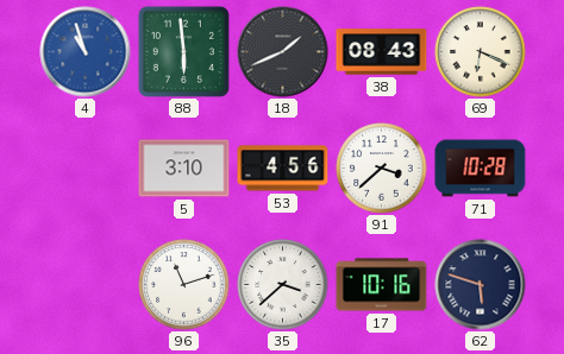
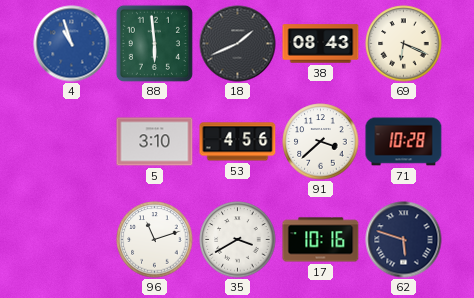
35: 3:38 -> 3:40
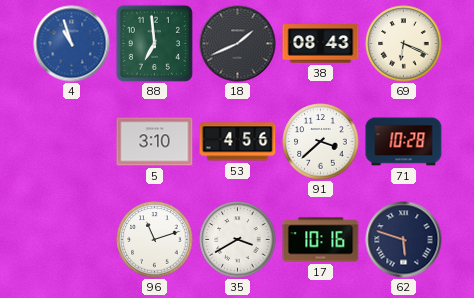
88: 5:59 -> 6:59
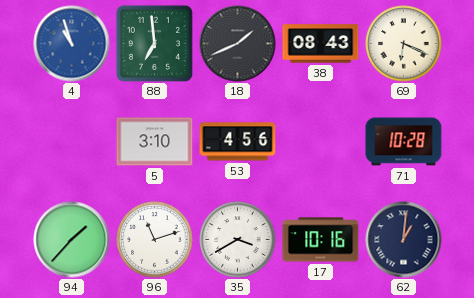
91: 3:38 -> none
94: none -> 1:37
62: 5:48 -> 1:01
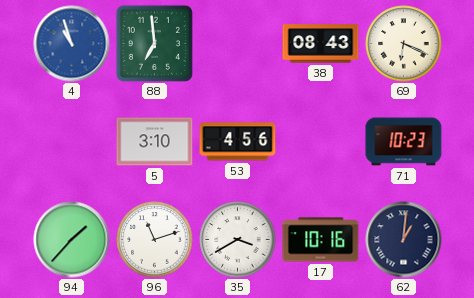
18: 1:41 -> none
71: 10:28 -> 10:23
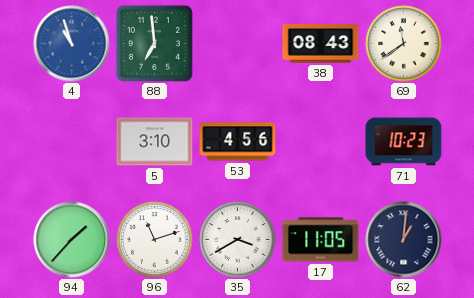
69: 6:19 -> 11:39
17: 10:16 -> 11:05
